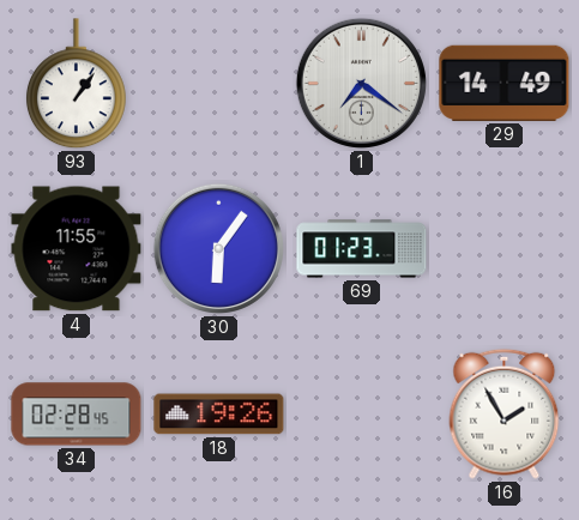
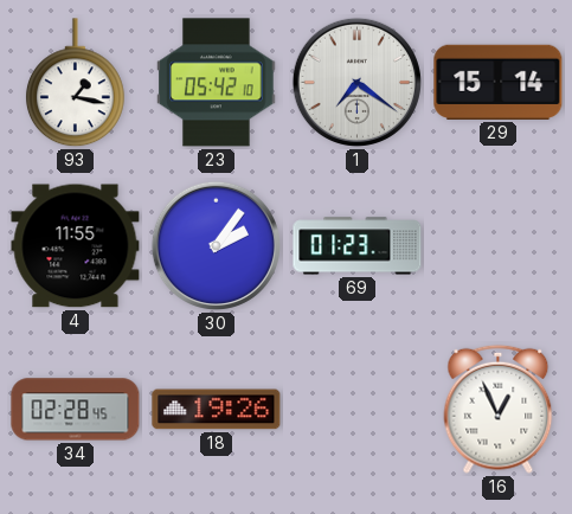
93: 1:06 -> 1:17
23: none -> 05:42
29: 14:49 -> 15:14
30: 6:06 -> 2:06
16: 1:55 -> 12:56
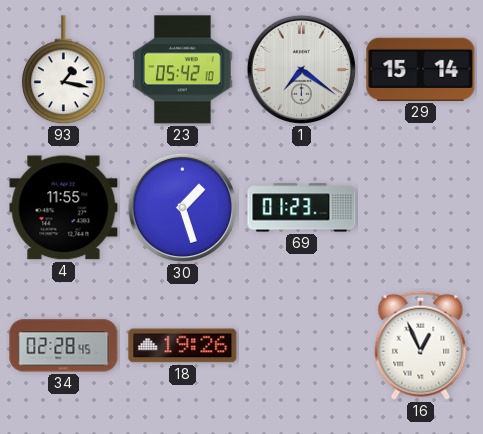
30: 2:06 -> 1:27
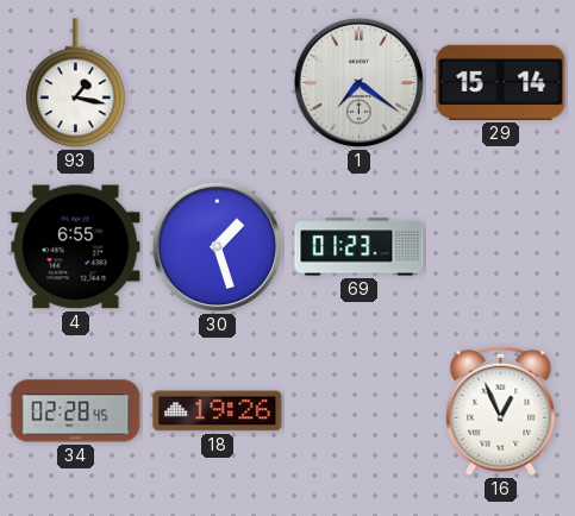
23: 05:42 -> none
4: 11:55 -> 6:55
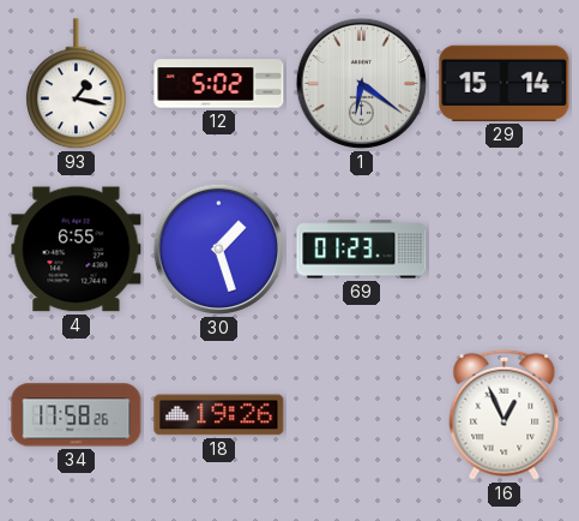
12: none -> 5:02
1: 7:21 -> 6:21
34: 02:28 -> 17:58
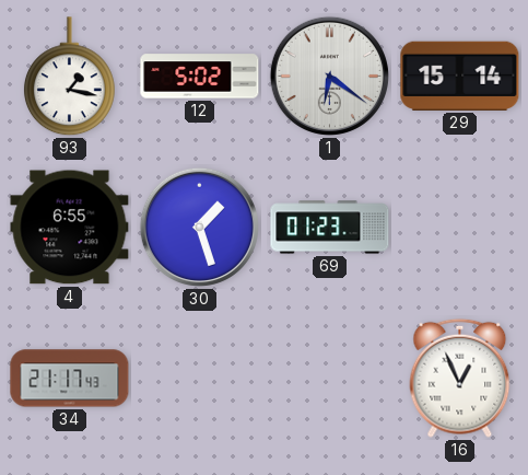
34: 17:58 -> 21:17
18: 19:26 -> none
